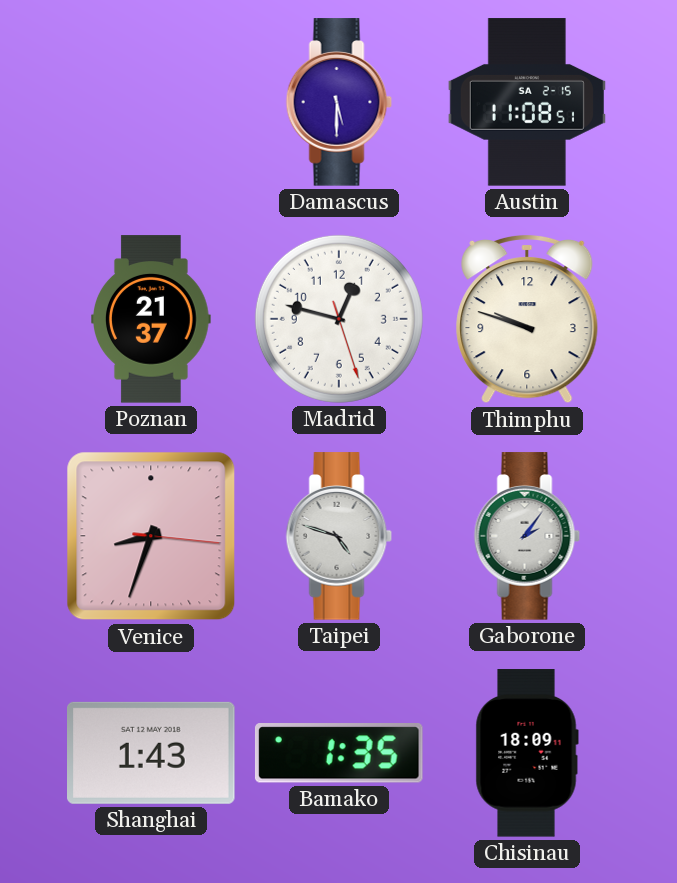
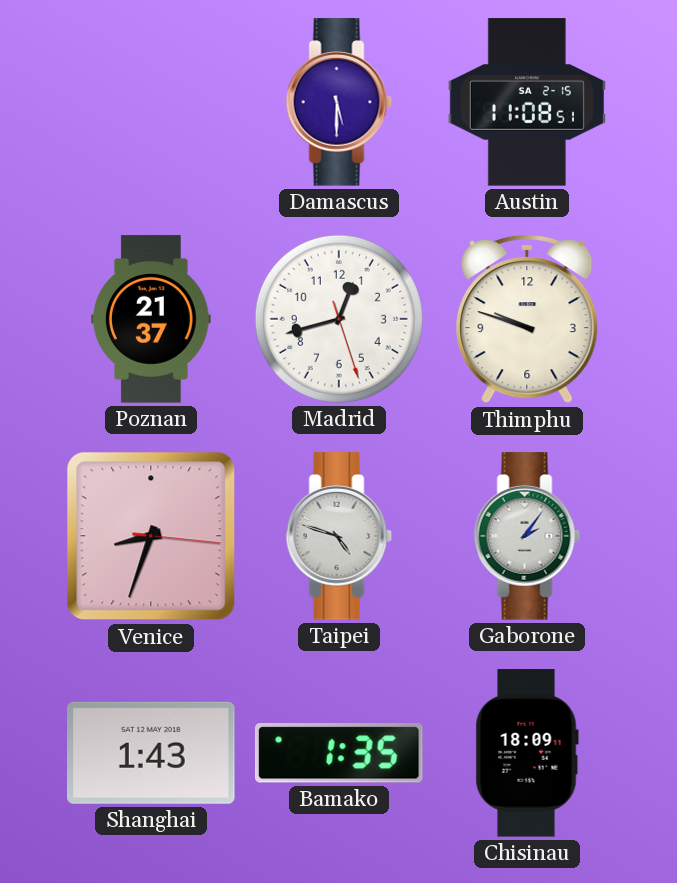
Madrid: 12:47 -> 12:42
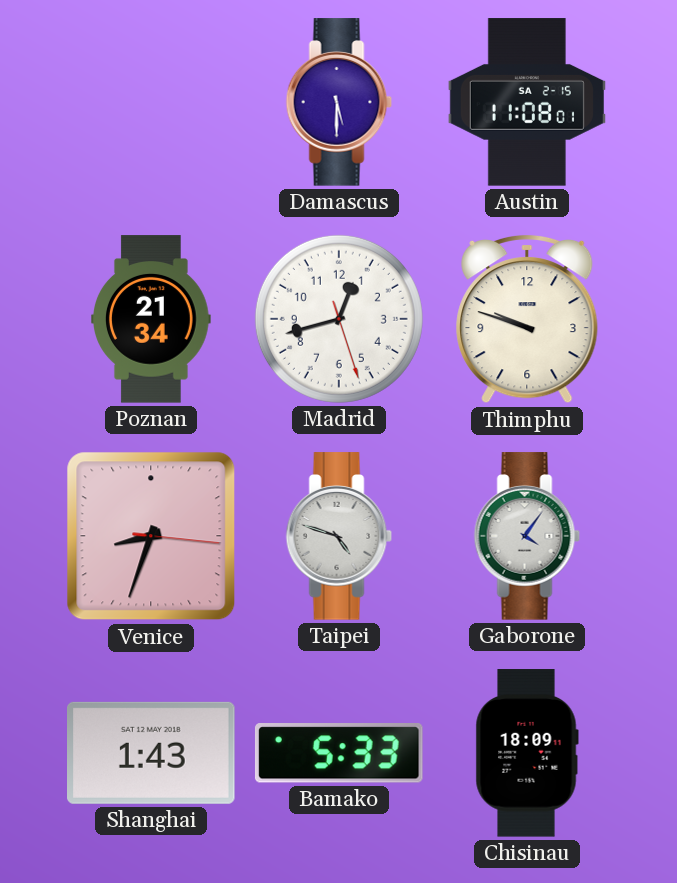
Austin: 11:08:51 -> 11:08:01
Poznan: 21:37 -> 21:34
Gaborone: 2:06 -> 4:06
Bamako: 1:35 -> 5:33
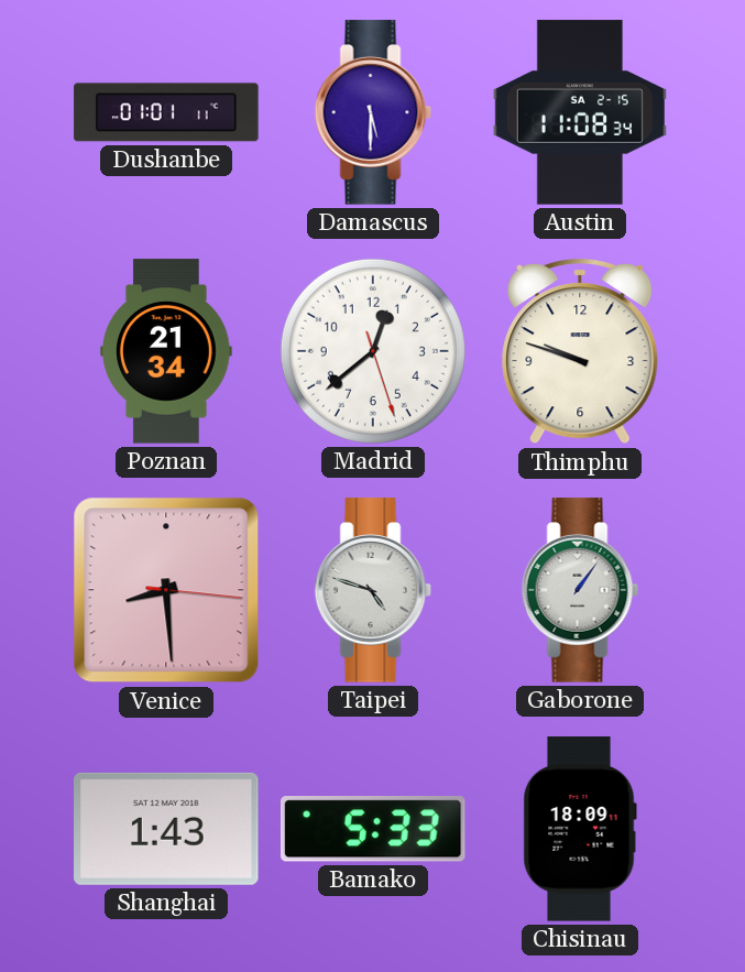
Dushanbe: none -> 01:01
Austin: 11:08:01 -> 11:08:34
Madrid: 12:42 -> 12:38
Venice: 8:33 -> 8:29
Gaborone: 4:06 -> 1:06
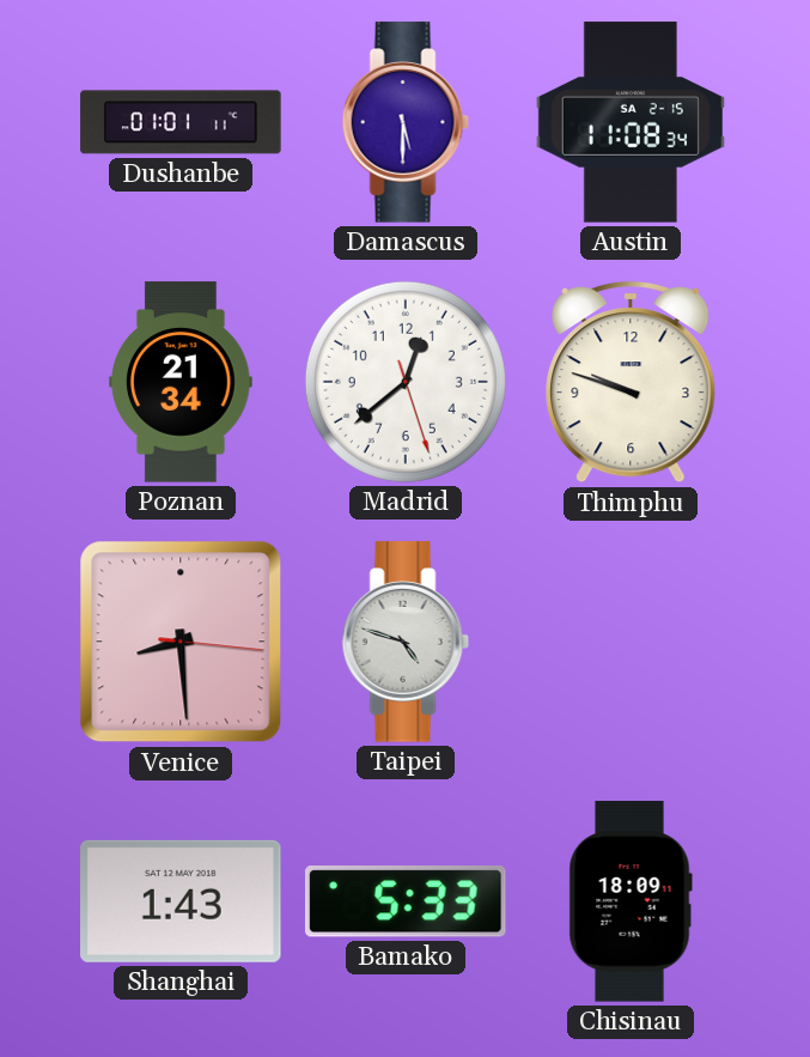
Gaborone: 1:06 -> none
